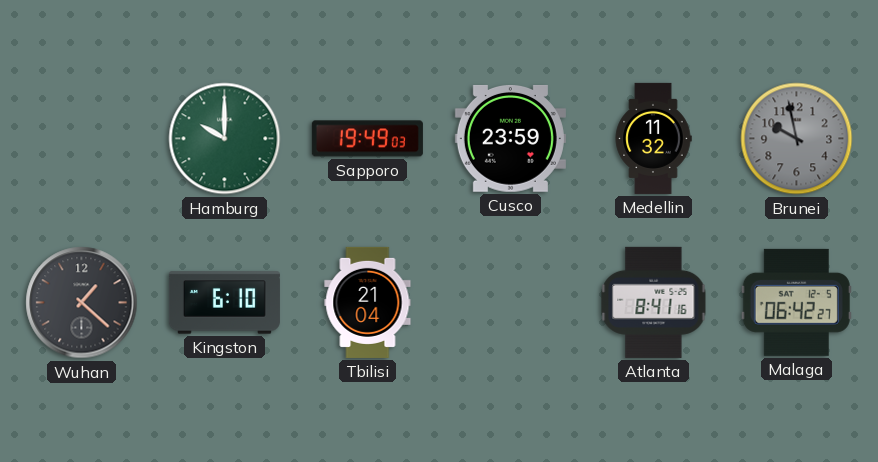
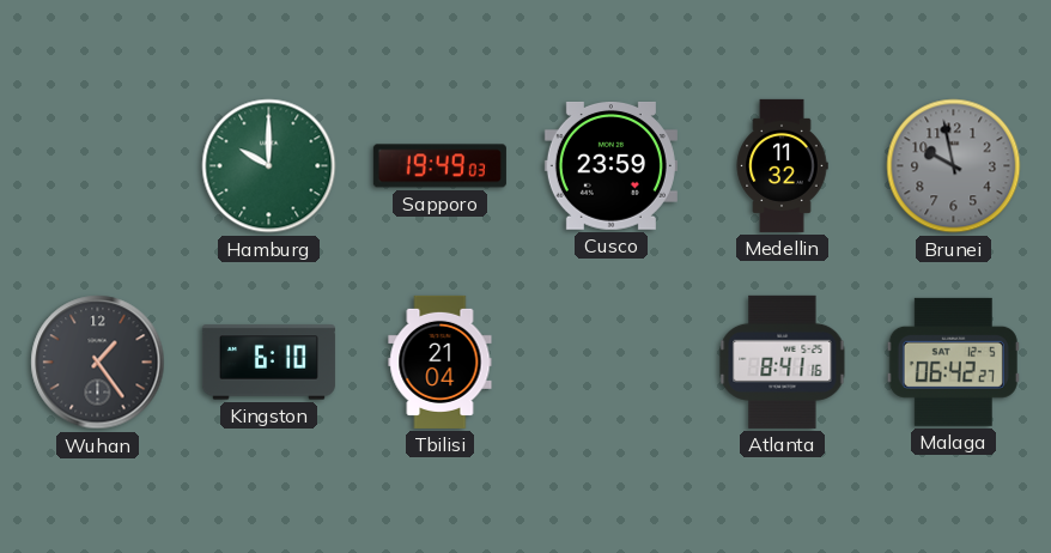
Wuhan: 1:22 -> 1:24
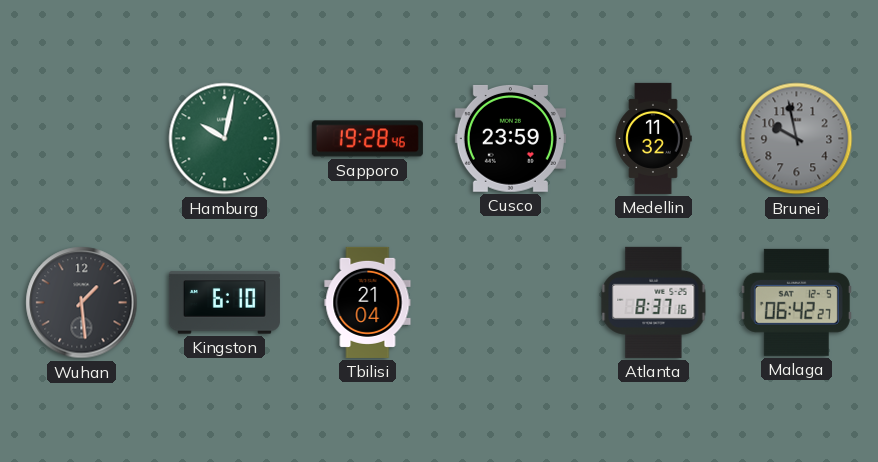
Hamburg: 10:00 -> 10:02
Sapporo: 19:49 -> 19:28
Wuhan: 1:24 -> 1:29
Atlanta: 8:41 -> 8:37
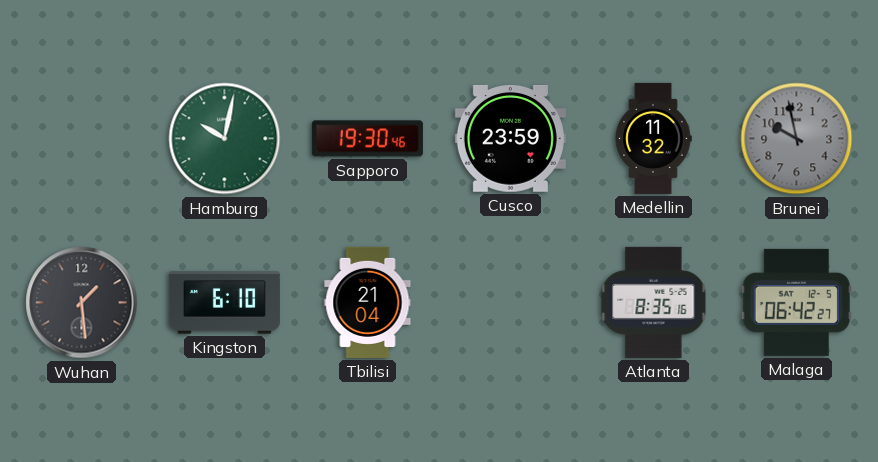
Sapporo: 19:28 -> 19:30
Atlanta: 8:37 -> 8:35
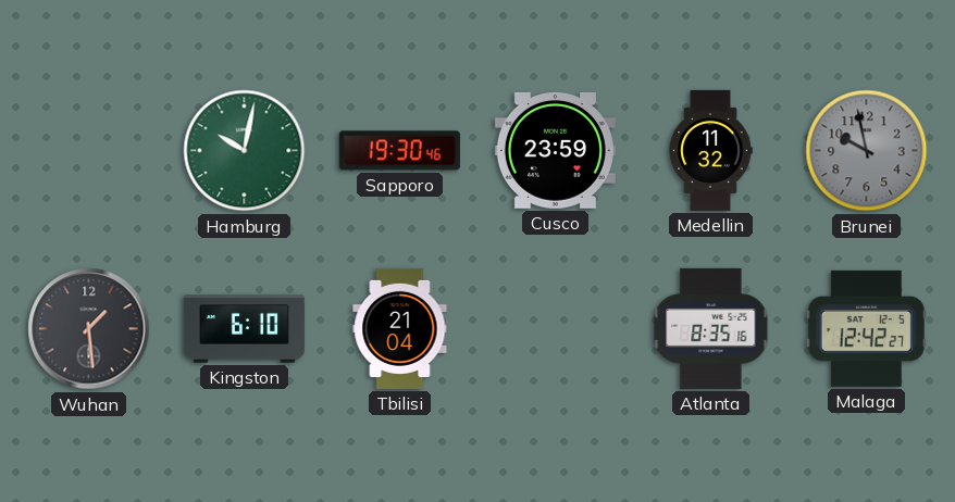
Malaga: 06:42 -> 12:42
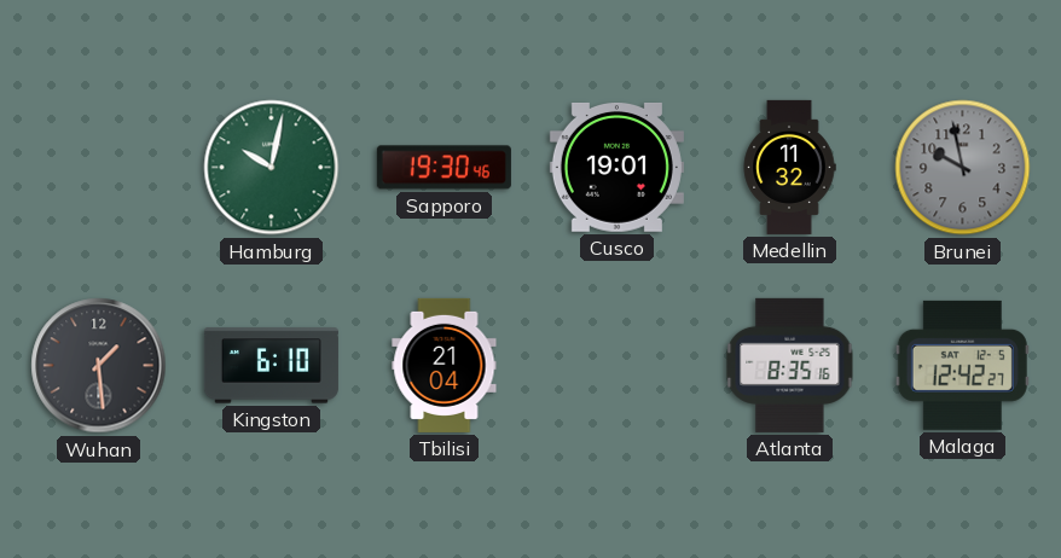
Cusco: 23:59 -> 19:01
